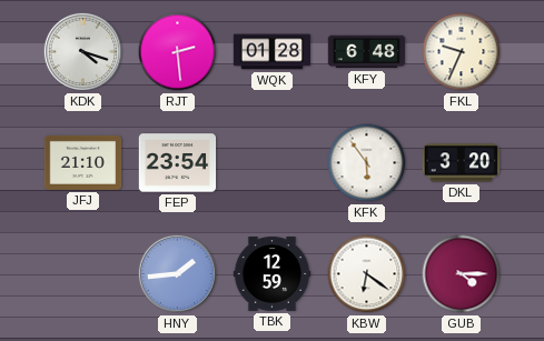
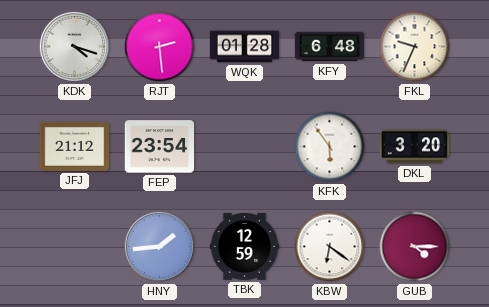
JFJ: 21:10 -> 21:12
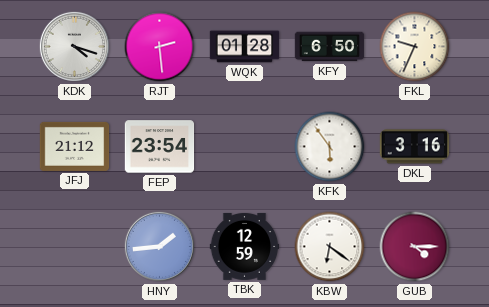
KFY: 6:48 -> 6:50
DKL: 3:20 -> 3:16
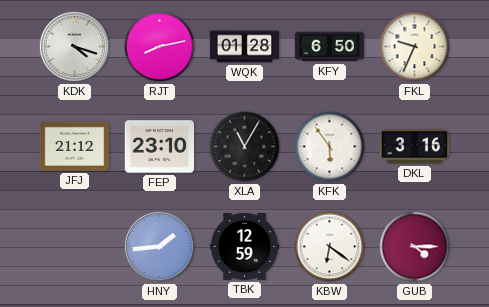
RJT: 2:29 -> 8:13
FEP: 23:54 -> 23:10
XLA: none -> 11:05
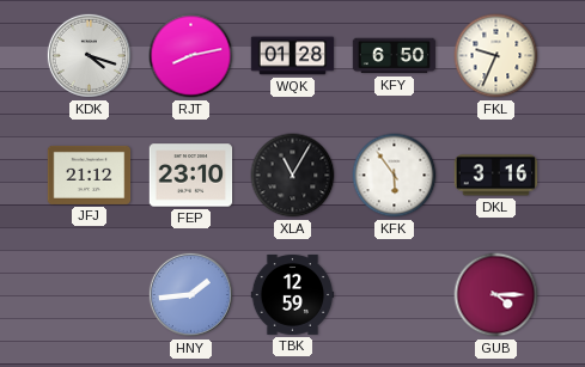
KBW: 6:21 -> none
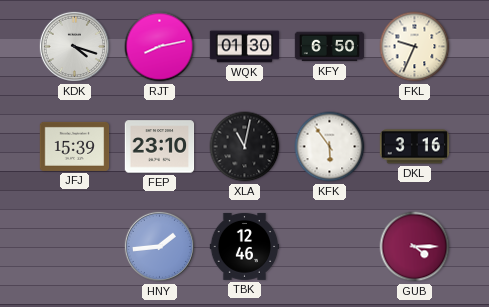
WQK: 01:28 -> 01:30
JFJ: 21:12 -> 15:39
XLA: 11:05 -> 11:02
TBK: 12:59 -> 12:46
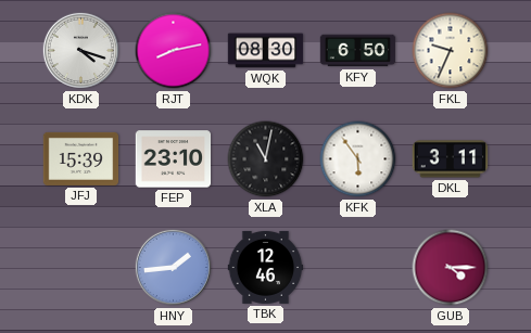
WQK: 01:30 -> 08:30
DKL: 3:16 -> 3:11
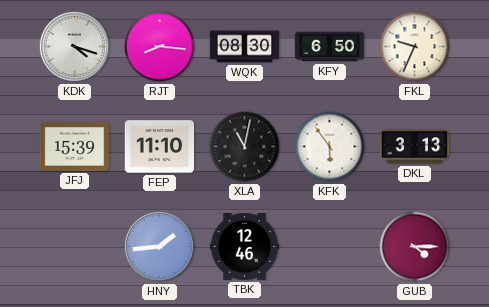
RJT: 8:13 -> 8:16
FEP: 23:10 -> 11:10
DKL: 3:11 -> 3:13
